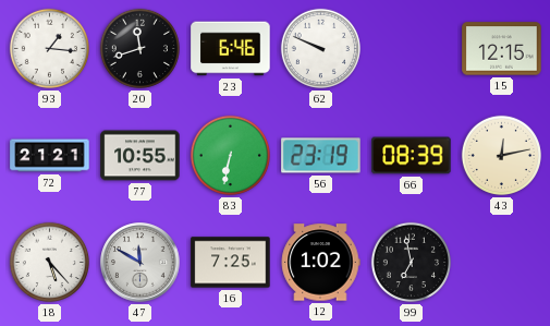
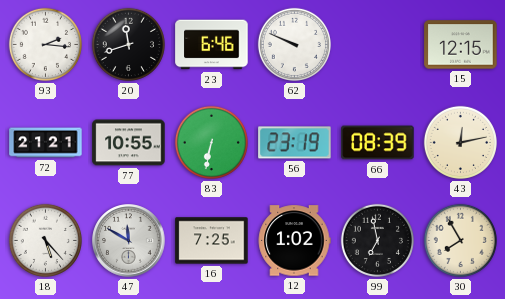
93: 1:16 -> 2:16
30: none -> 7:55
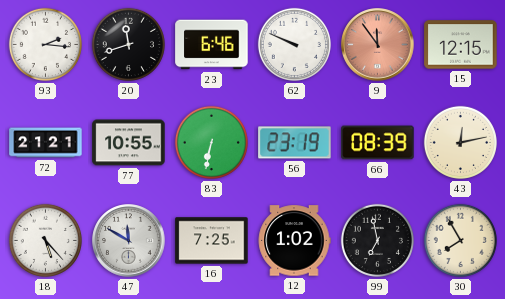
9: none -> 11:54
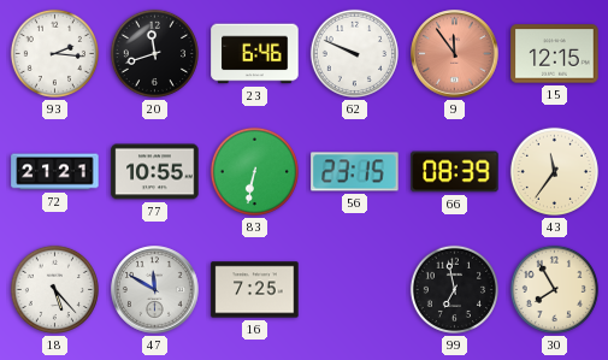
56: 23:19 -> 23:15
43: 12:13 -> 11:36
12: 1:02 -> none
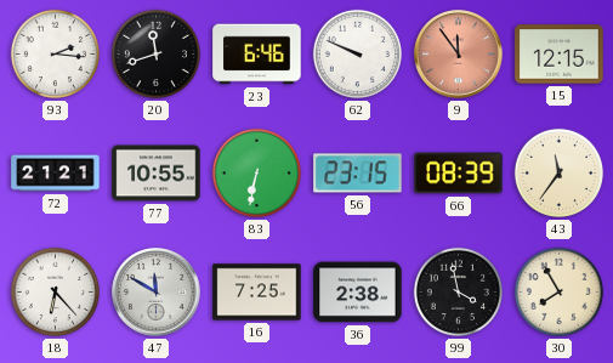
18: 5:23 -> 6:23
36: none -> 2:38
99: 6:58 -> 3:58
